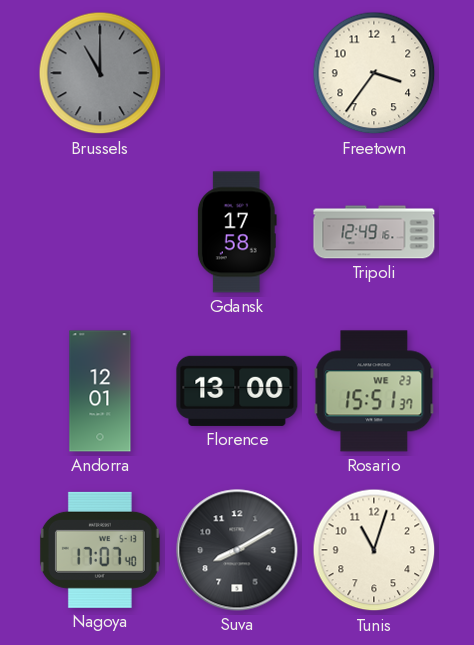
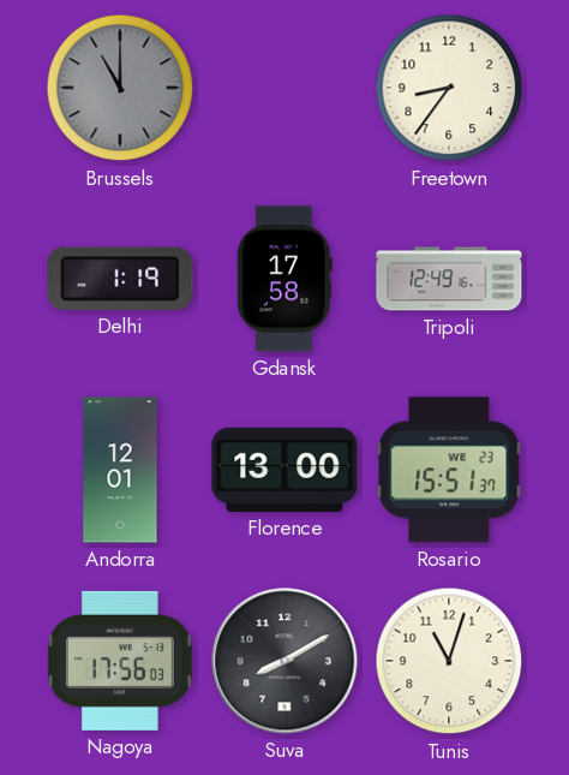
Freetown: 3:36 -> 8:36
Delhi: none -> 1:19
Nagoya: 17:07 -> 17:56
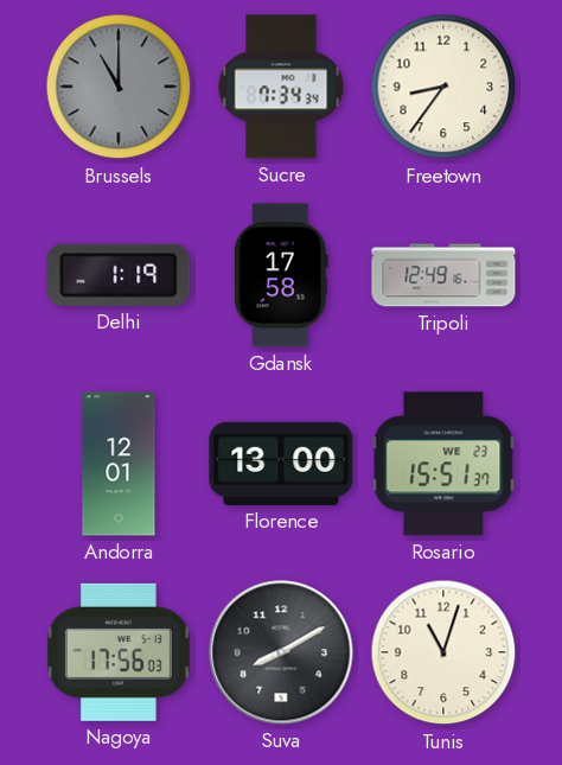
Sucre: none -> 7:34
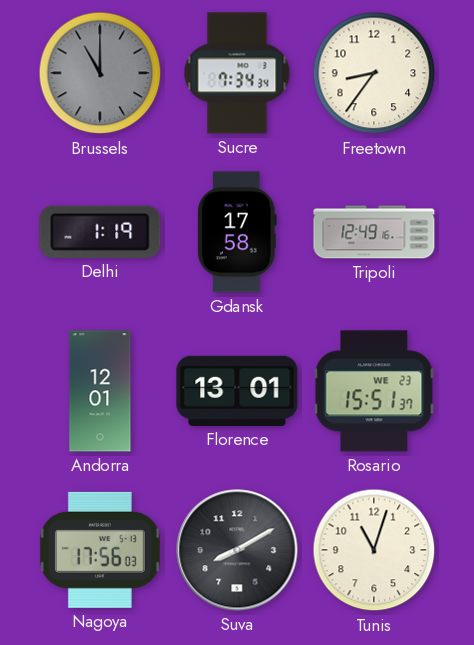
Florence: 13:00 -> 13:01
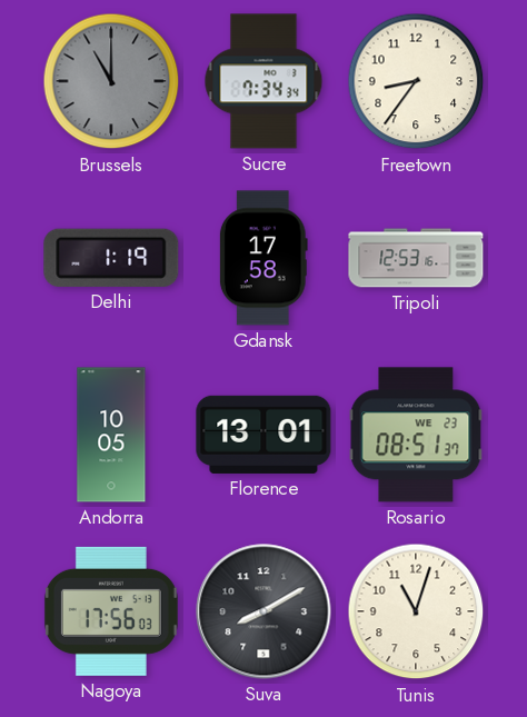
Tripoli: 12:49 -> 12:53
Andorra: 12:01 -> 10:05
Rosario: 15:51 -> 08:51
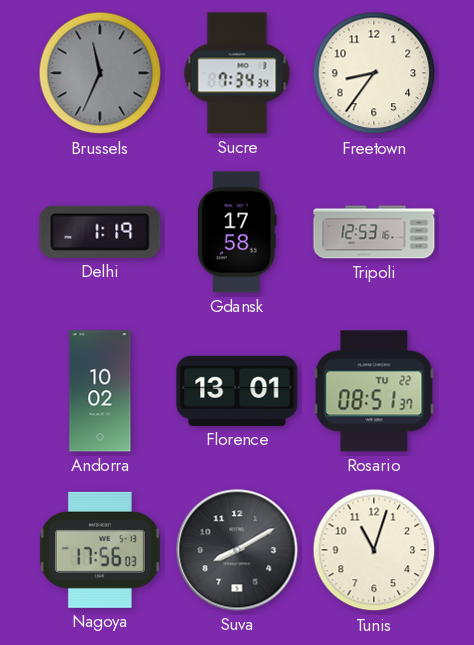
Brussels: 11:00 -> 11:34
Andorra: 10:05 -> 10:02
Rosario date: WE 23 -> TU 22
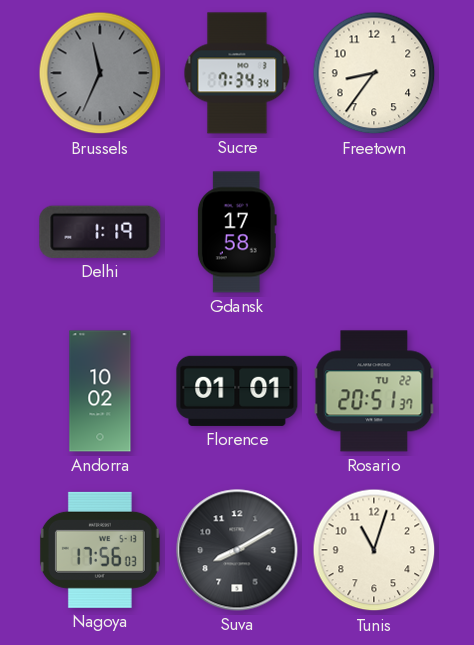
Tripoli: 12:53 -> none
Florence: 13:01 -> 01:01
Rosario: 08:51 -> 20:51
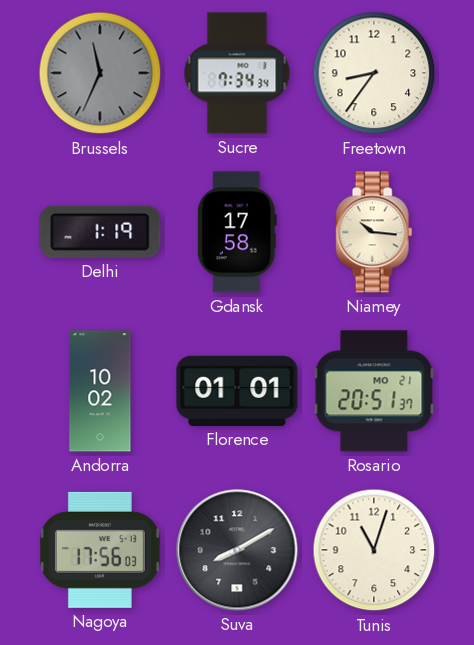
Niamey: none -> 10:16
Rosario date: TU 22 -> MO 21
